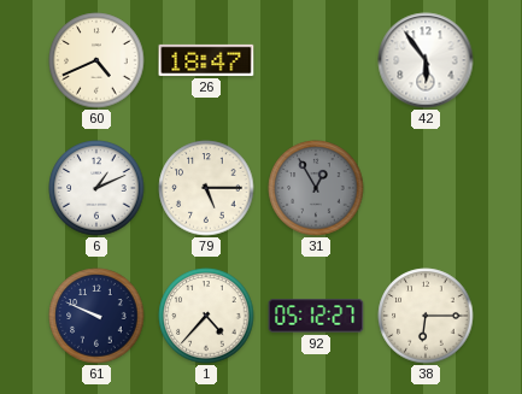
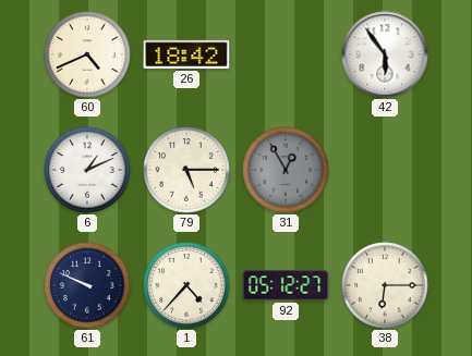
26: 18:47 -> 18:42
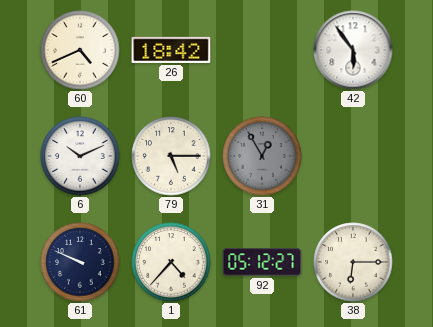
6: 1:11 -> 10:11
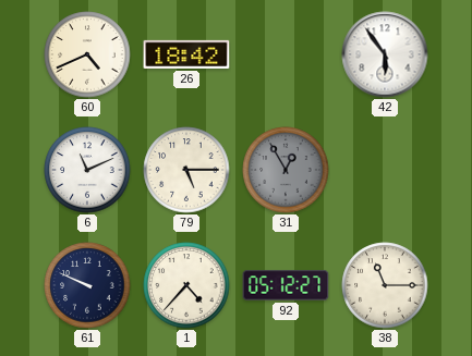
6: 10:11 -> 11:11
38: 6:15 -> 11:15
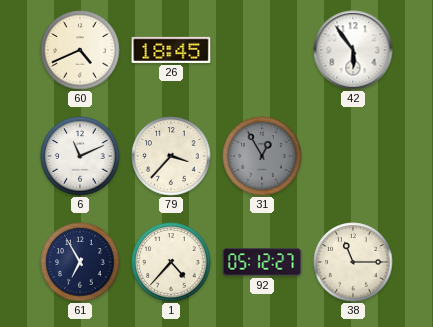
26: 18:42 -> 18:45
79: 5:15 -> 3:37
61: 9:49 -> 6:55
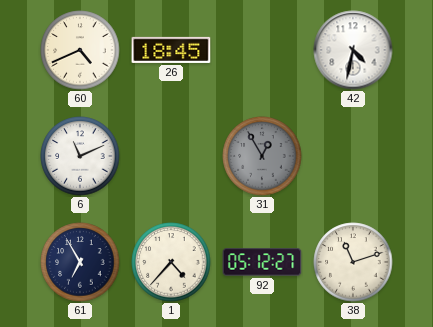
42: 5:54 -> 4:32
79: 3:37 -> none
38: 11:15 -> 11:12
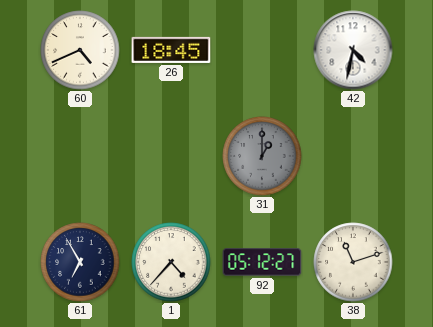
6: 11:11 -> none
31: 12:55 -> 1:00
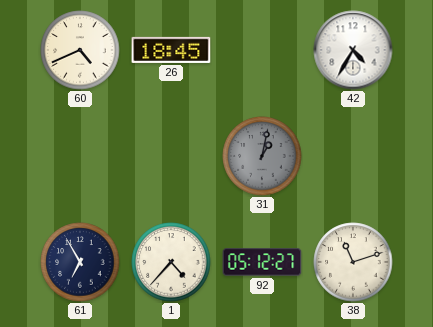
42: 4:32 -> 4:35
31: 1:00 -> 1:02
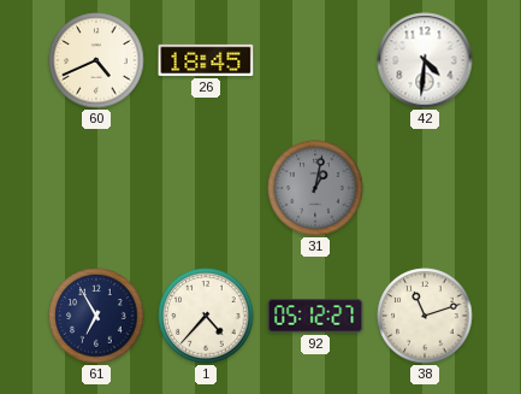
42: 4:35 -> 4:31
